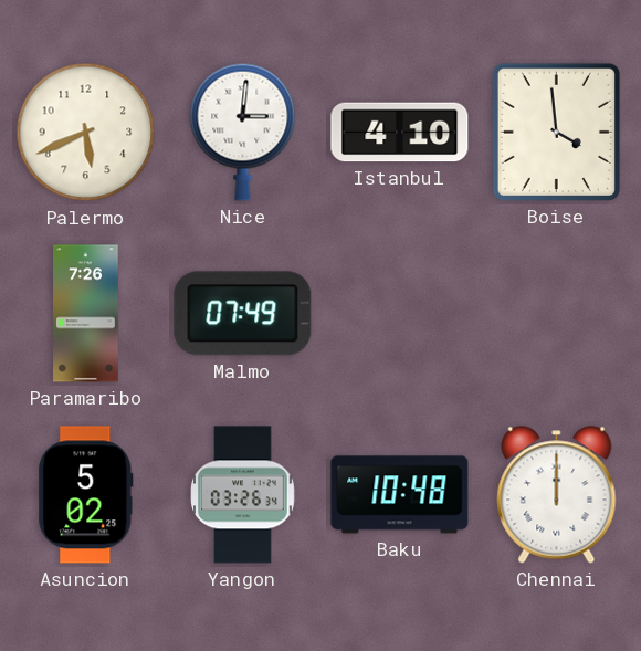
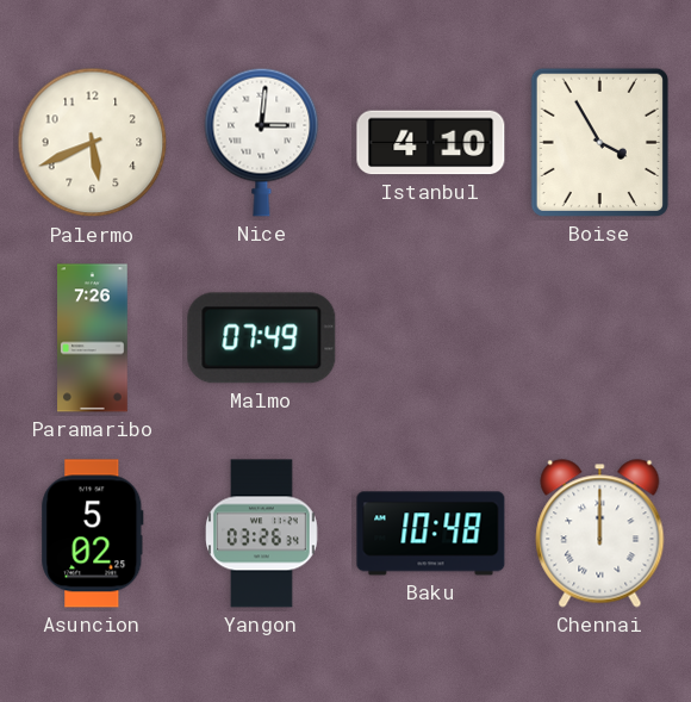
Boise: 3:59 -> 3:55
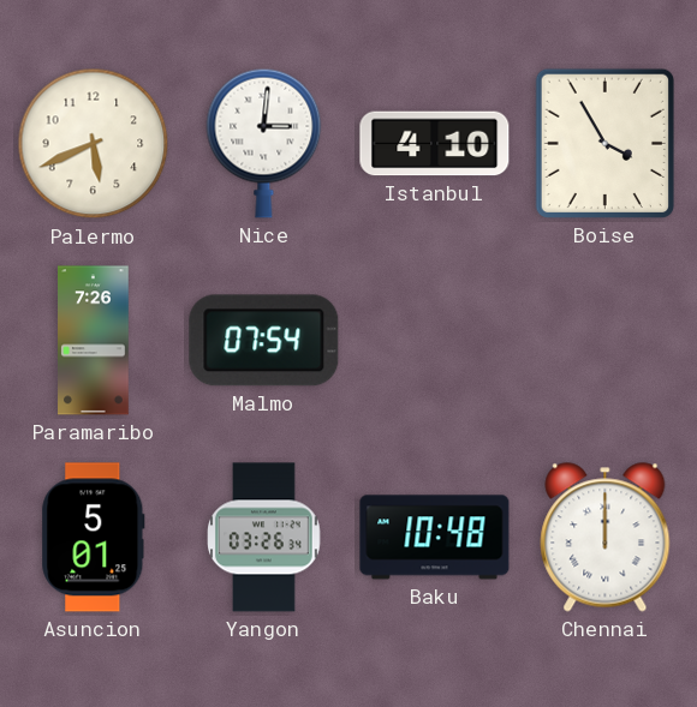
Malmo: 07:49 -> 07:54
Asuncion: 5:02 -> 5:01
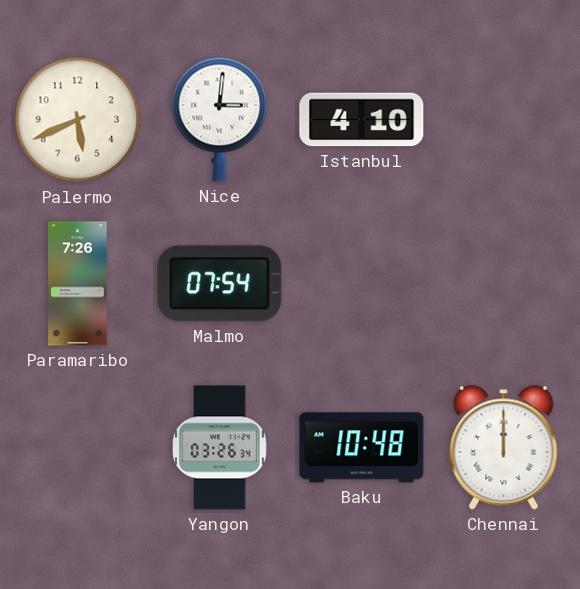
Boise: 3:55 -> none
Asuncion: 5:01 -> none
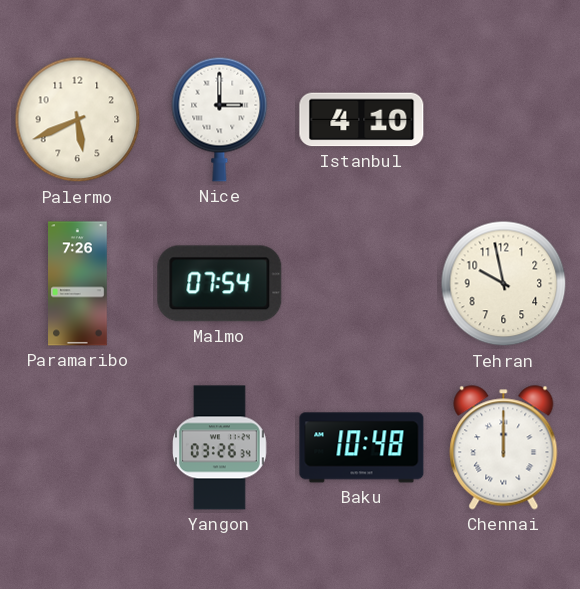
Nice: 3:01 -> 3:00
Tehran: none -> 9:58
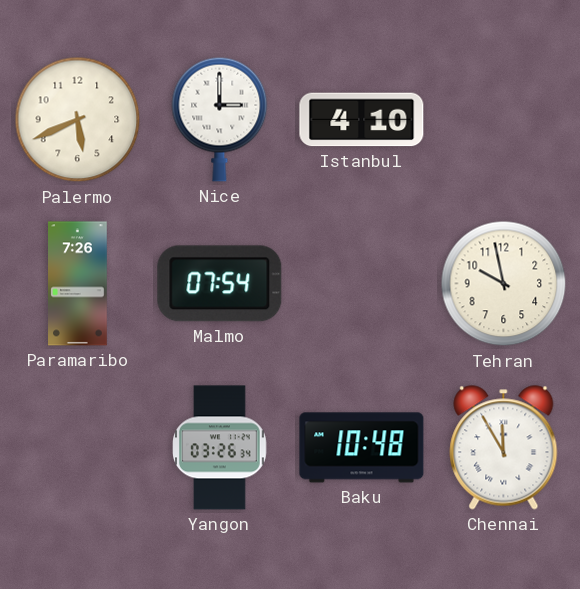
Chennai: 12:00 -> 11:55
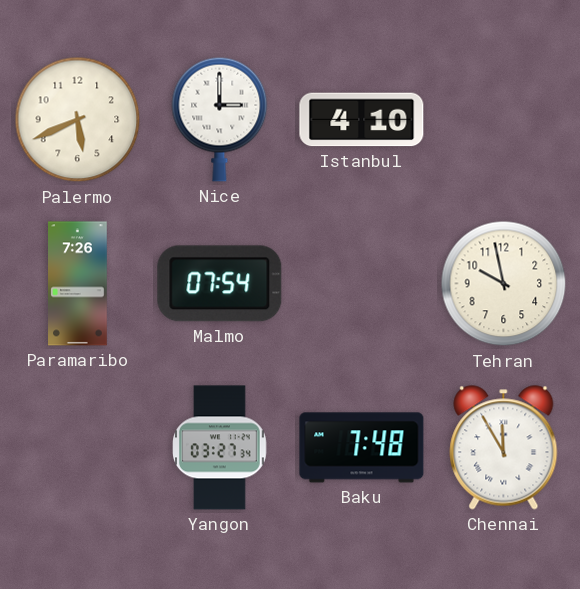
Yangon: 03:26 -> 03:27
Baku: 10:48 -> 7:48
